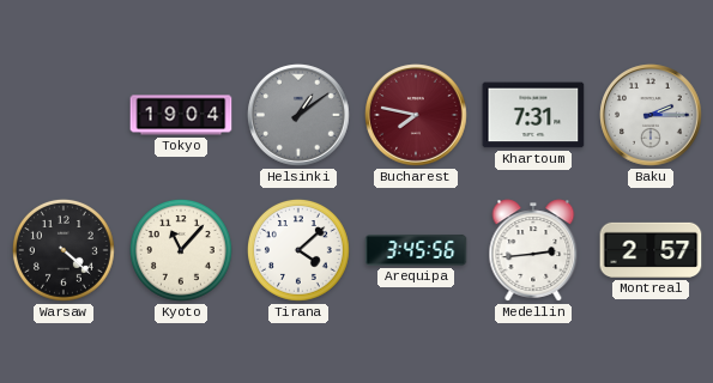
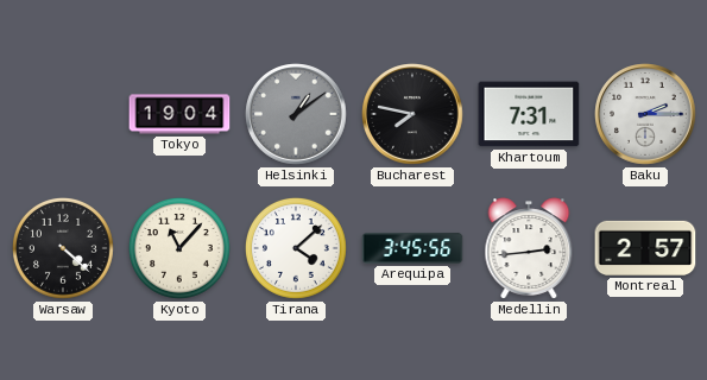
Bucharest dial: burgundy -> black
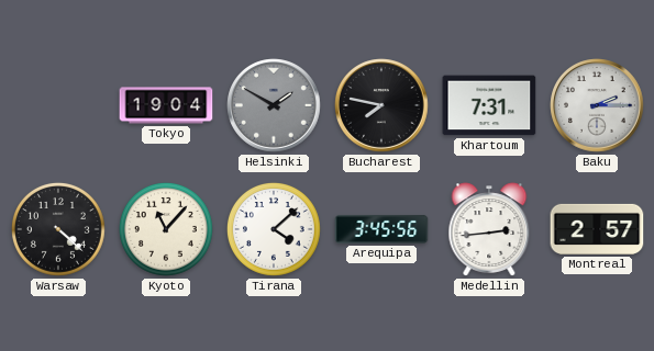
Helsinki: 1:09 -> 1:50
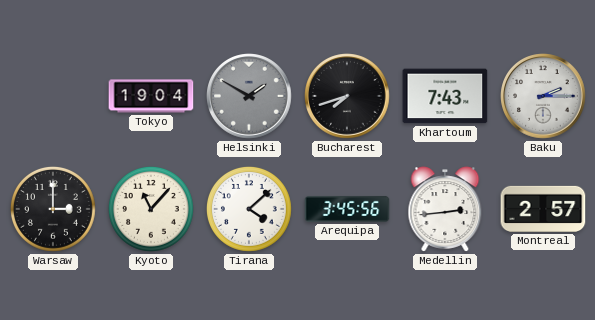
Bucharest: 7:47 -> 7:42
Khartoum: 7:31 -> 7:43
Warsaw: 4:22 -> 3:00
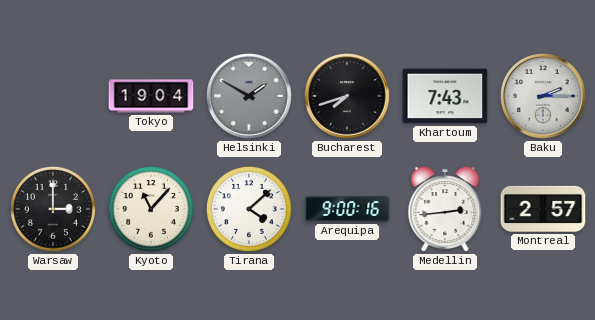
Arequipa: 3:45 -> 9:00
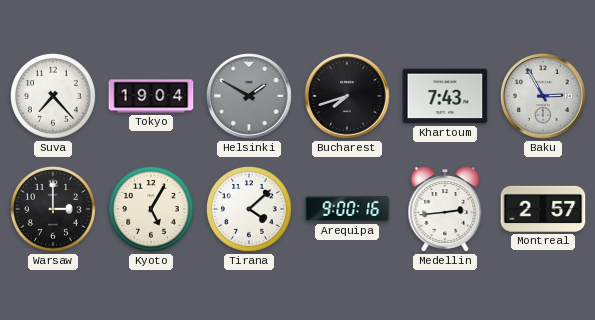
Suva: none -> 7:23
Baku: 2:15 -> 2:55
Kyoto: 11:07 -> 5:05
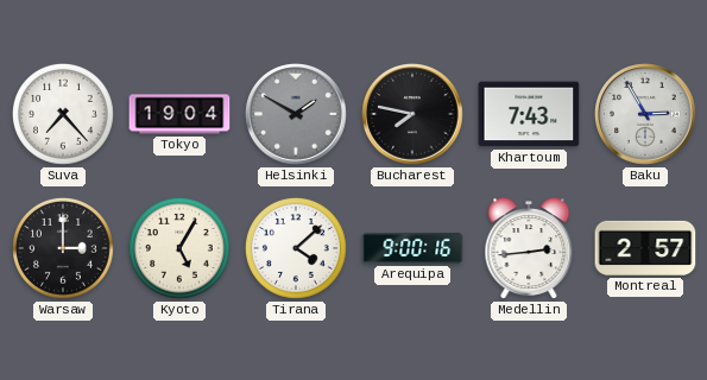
Bucharest: 7:42 -> 7:47
